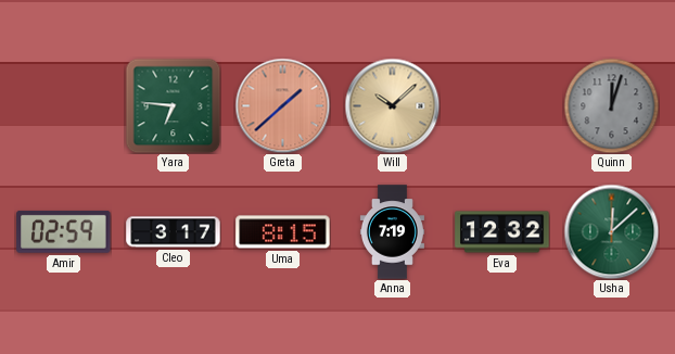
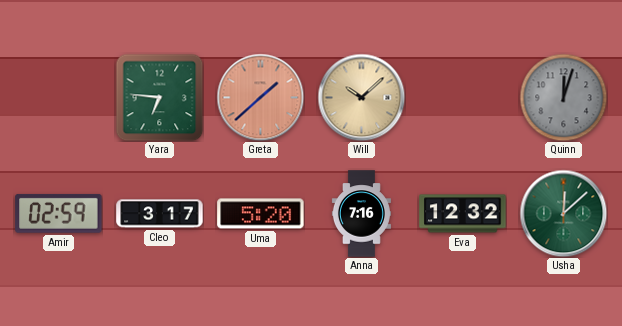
Uma: 8:15 -> 5:20
Anna: 7:19 -> 7:16
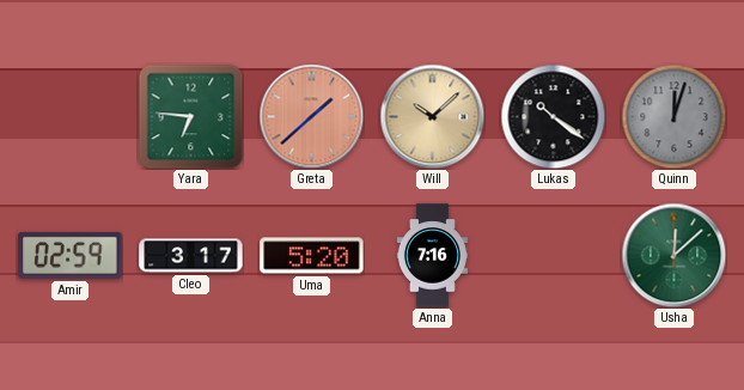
Lukas: none -> 10:21
Eva: 12:32 -> none
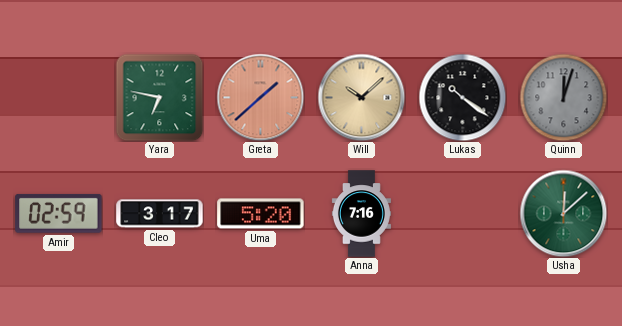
Yara: 6:46 -> 6:47
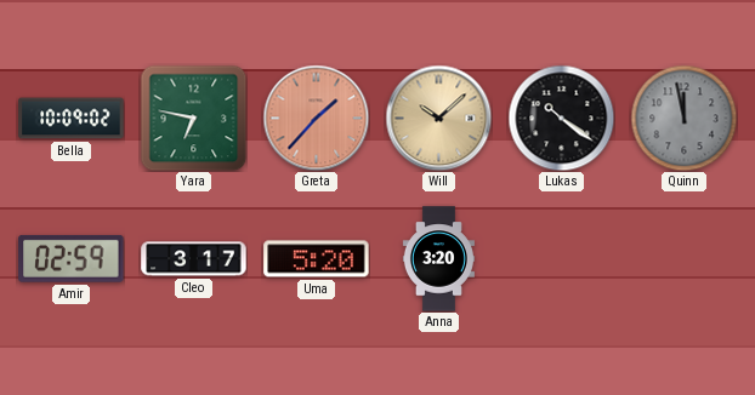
Bella: none -> 10:09
Greta: 1:38 -> 1:37
Quinn: 12:03 -> 11:58
Anna: 7:16 -> 3:20
Usha: 12:08 -> none
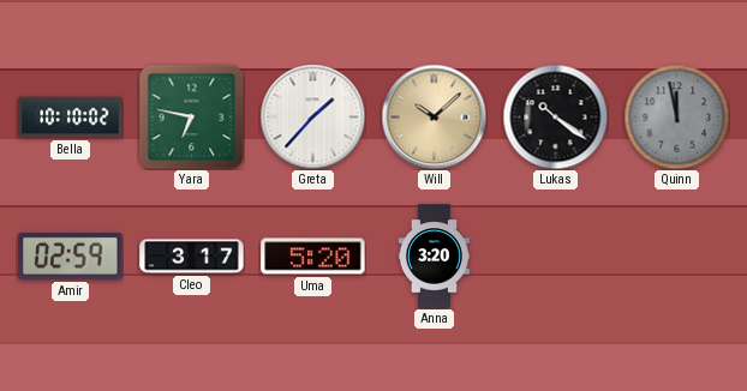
Bella: 10:09 -> 10:10
Greta dial: salmon -> white
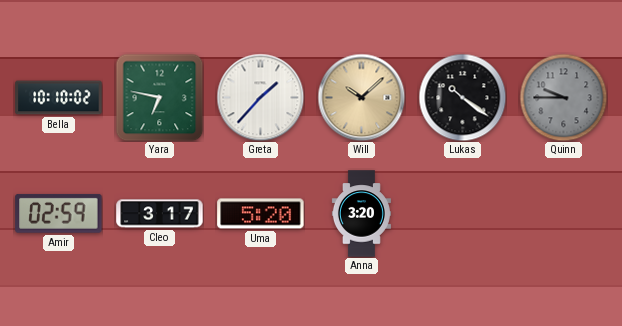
Quinn: 11:58 -> 9:45
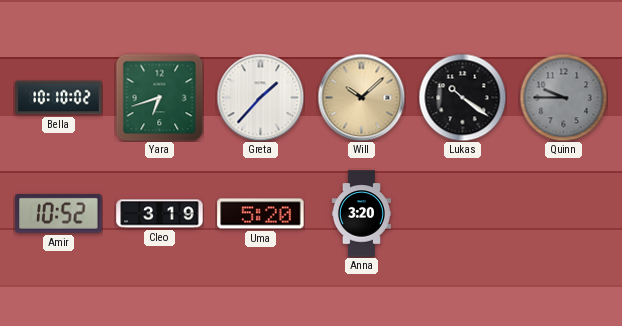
Yara: 6:47 -> 6:42
Amir: 02:59 -> 10:52
Cleo: 3:17 -> 3:19
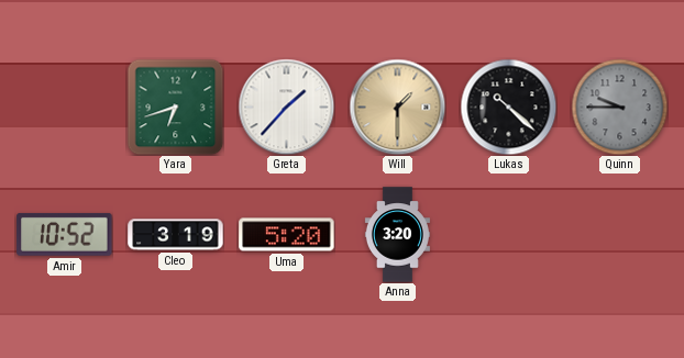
Bella: 10:10 -> none
Will: 10:08 -> 1:30
Lukas: 10:21 -> 10:22
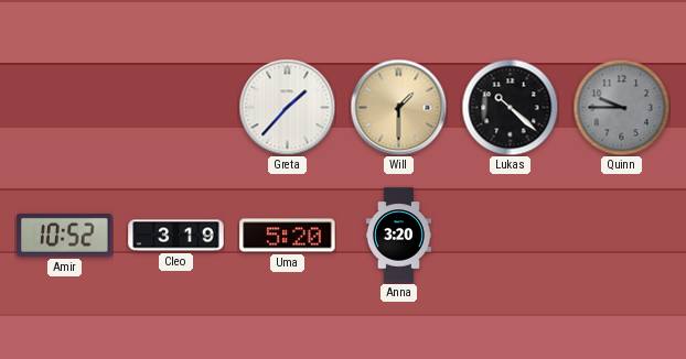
Yara: 6:42 -> none
